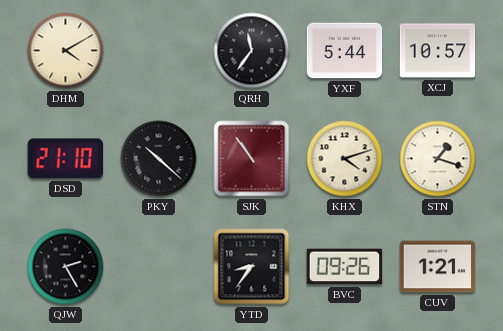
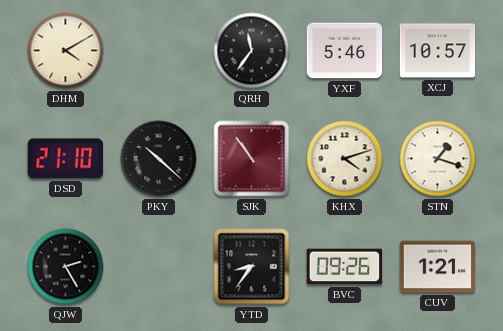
YXF: 5:44 -> 5:46
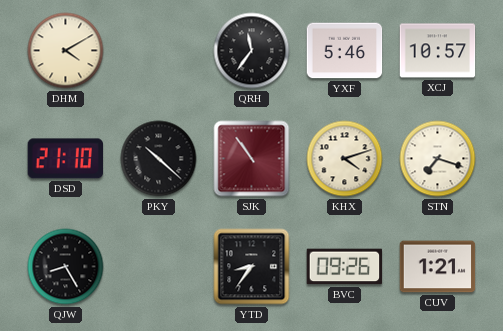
STN: 1:18 -> 7:18
QJW: 2:25 -> 8:25
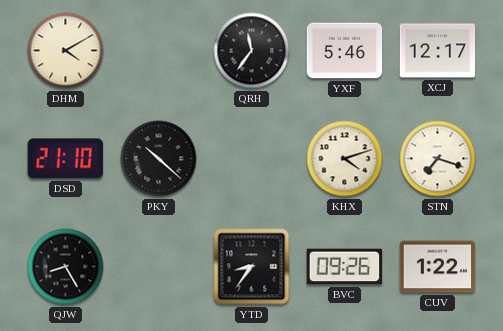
XCJ: 10:57 -> 12:17
SJK: 10:54 -> none
CUV: 1:21 -> 1:22
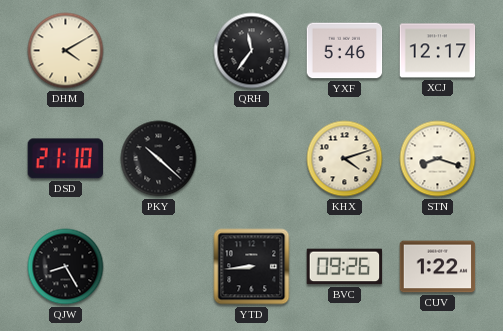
STN: 7:18 -> 8:18
YTD: 8:36 -> 8:44
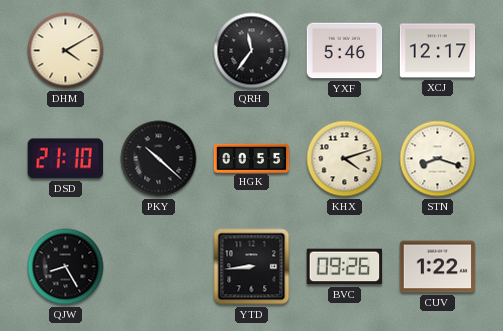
HGK: none -> 00:55
